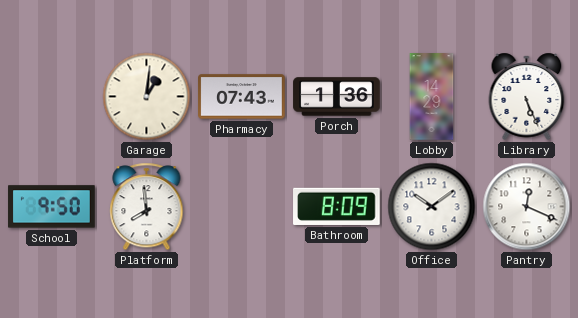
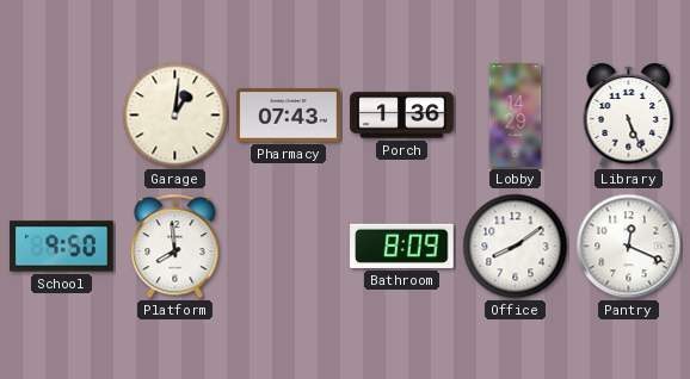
Office: 10:09 -> 8:09
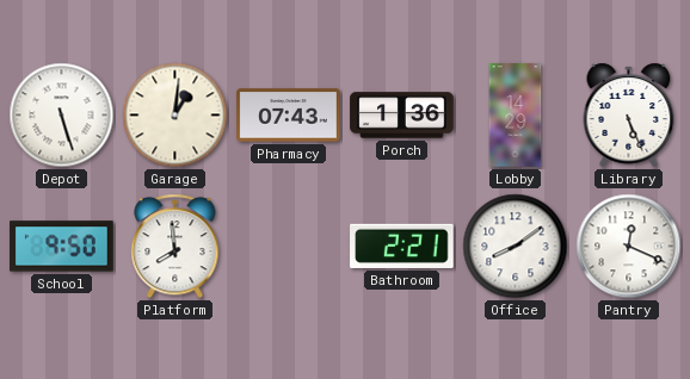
Depot: none -> 5:27
Bathroom: 8:09 -> 2:21
